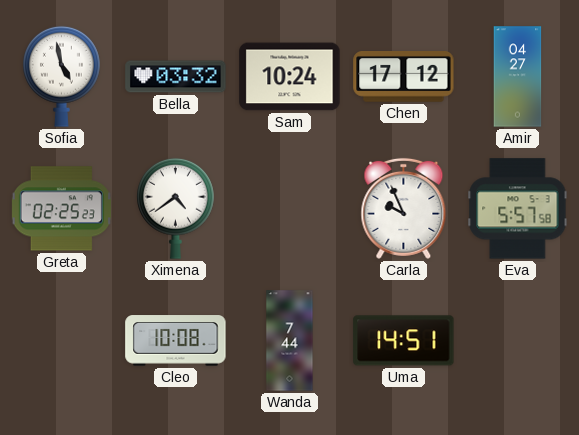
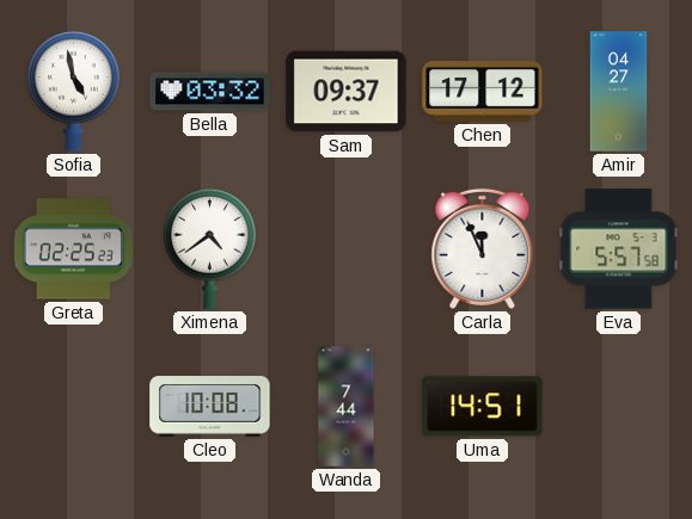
Sam: 10:24 -> 09:37
Carla: 9:56 -> 11:56
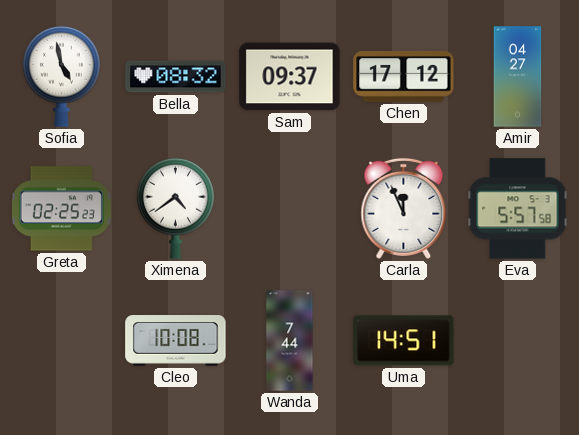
Bella: 03:32 -> 08:32
